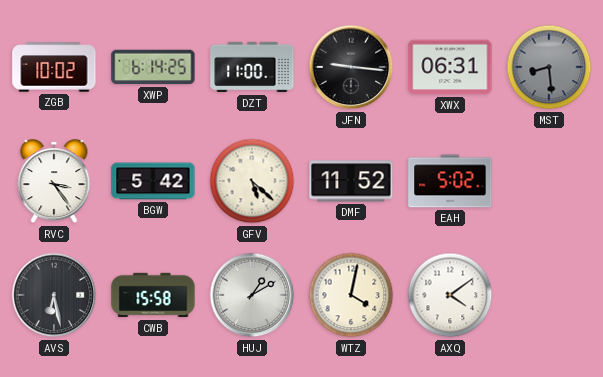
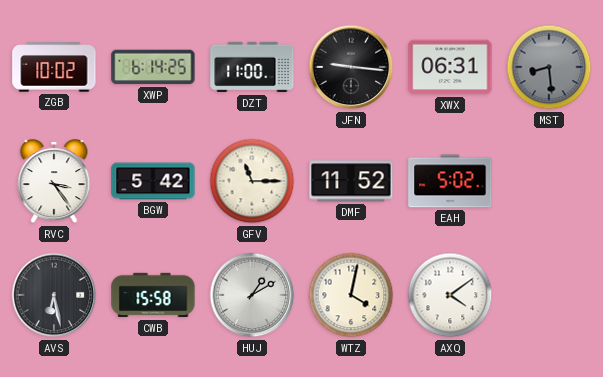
GFV: 5:22 -> 11:15
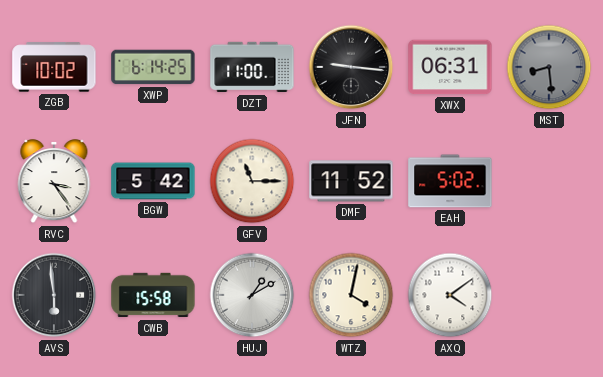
AVS: 6:28 -> 5:59
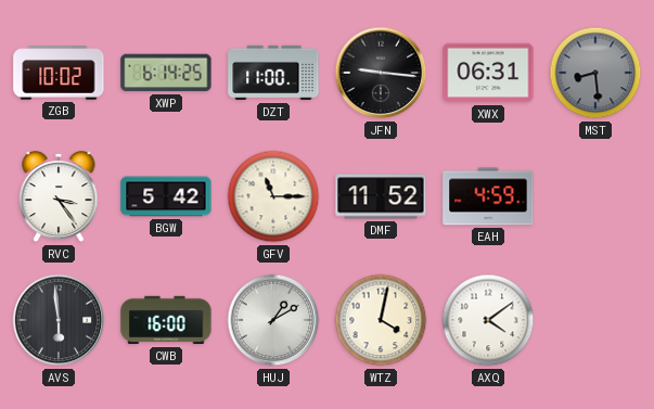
EAH: 5:02 -> 4:59
CWB: 15:58 -> 16:00
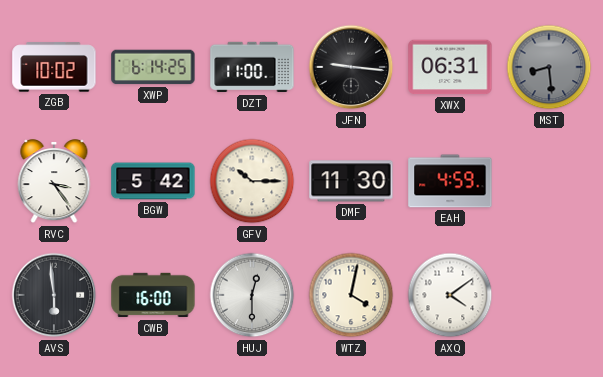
GFV: 11:15 -> 10:15
DMF: 11:52 -> 11:30
HUJ: 1:10 -> 12:30
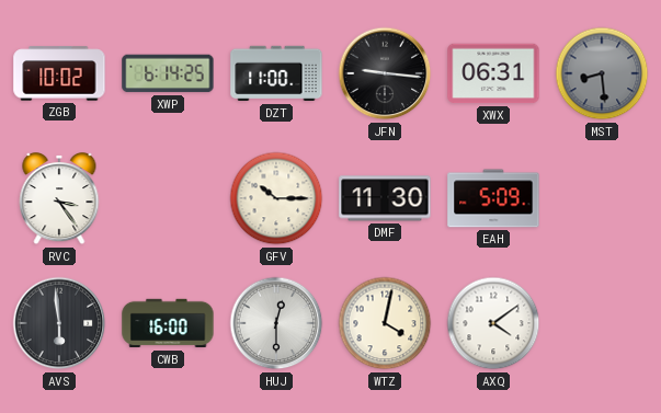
BGW: 5:42 -> none
EAH: 4:59 -> 5:09
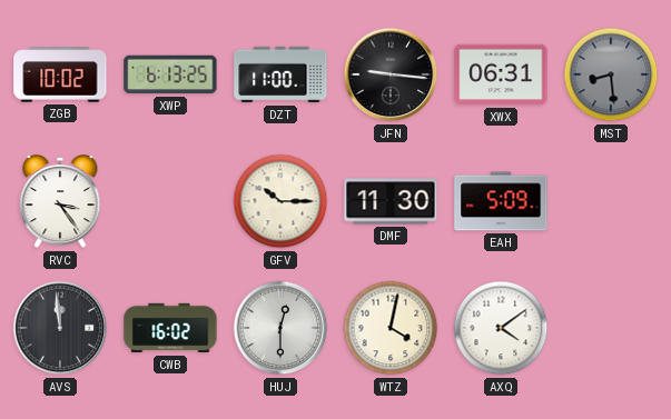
XWP: 6:14 -> 6:13
AVS: 5:59 -> 11:59
CWB: 16:00 -> 16:02
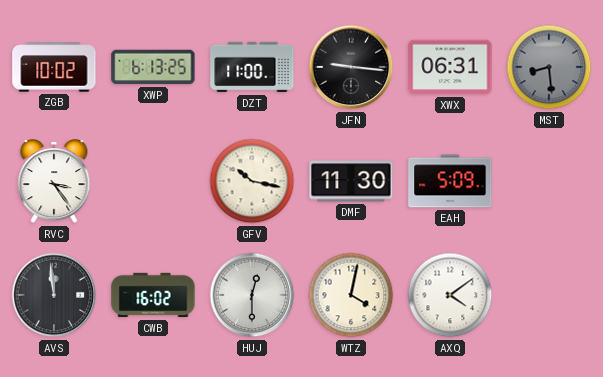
GFV: 10:15 -> 10:17
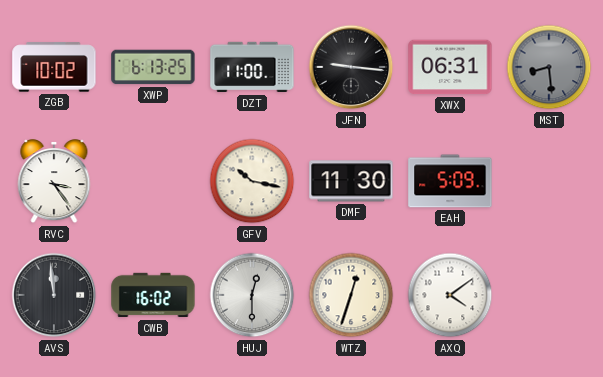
WTZ: 4:02 -> 12:33
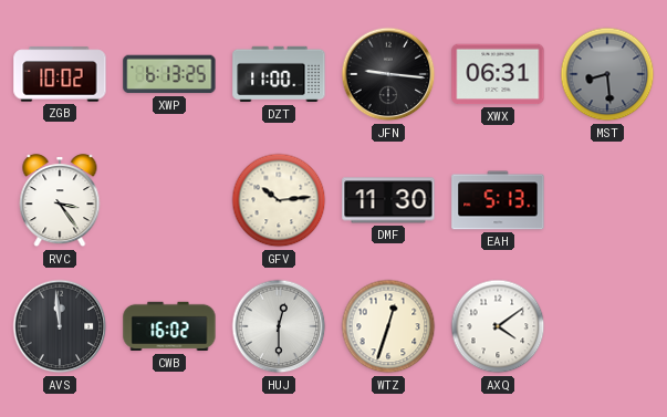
GFV: 10:17 -> 10:14
EAH: 5:09 -> 5:13
